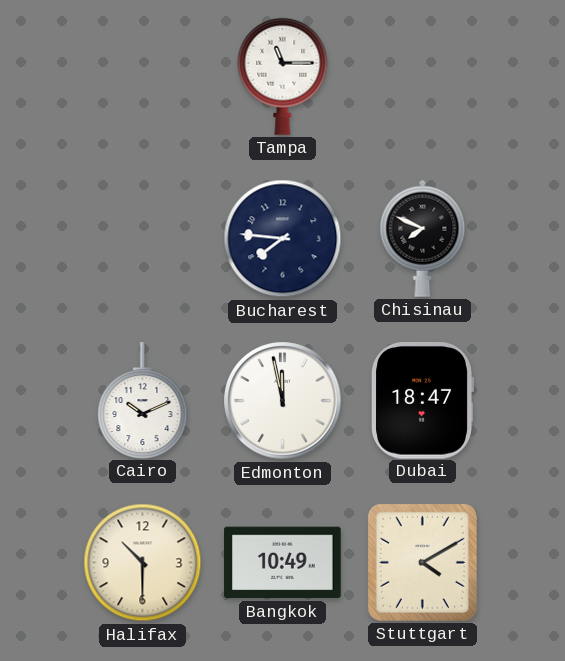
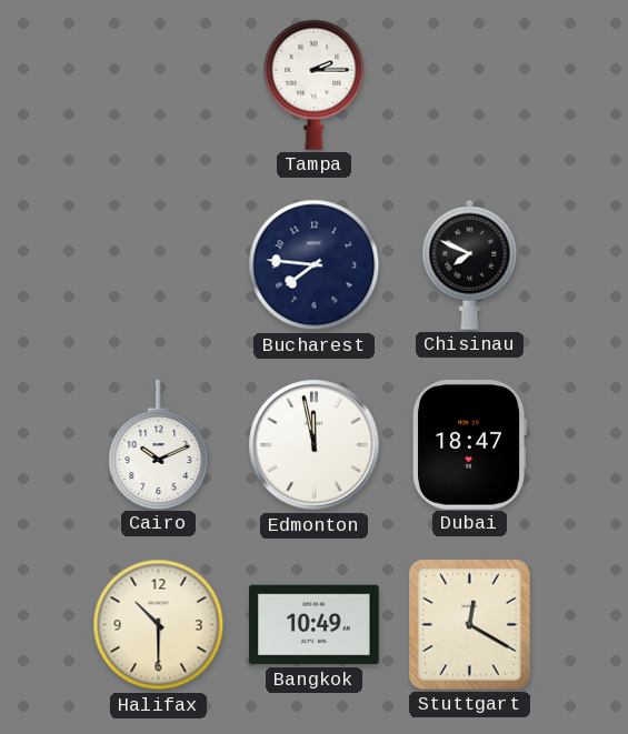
Tampa: 11:15 -> 2:15
Stuttgart: 4:10 -> 12:20
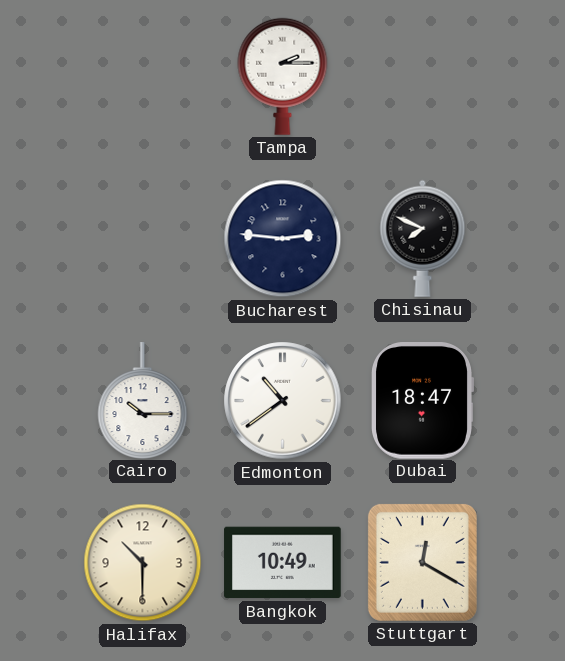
Bucharest: 7:46 -> 2:46
Cairo: 10:11 -> 10:15
Edmonton: 11:58 -> 10:39
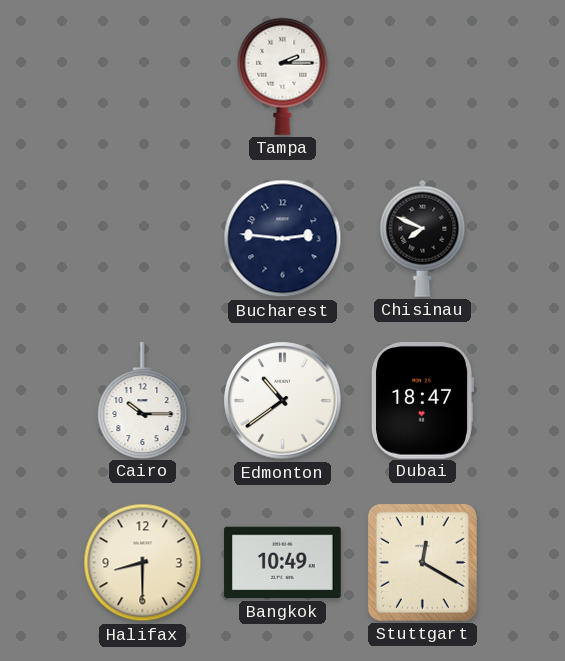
Halifax: 10:30 -> 8:30
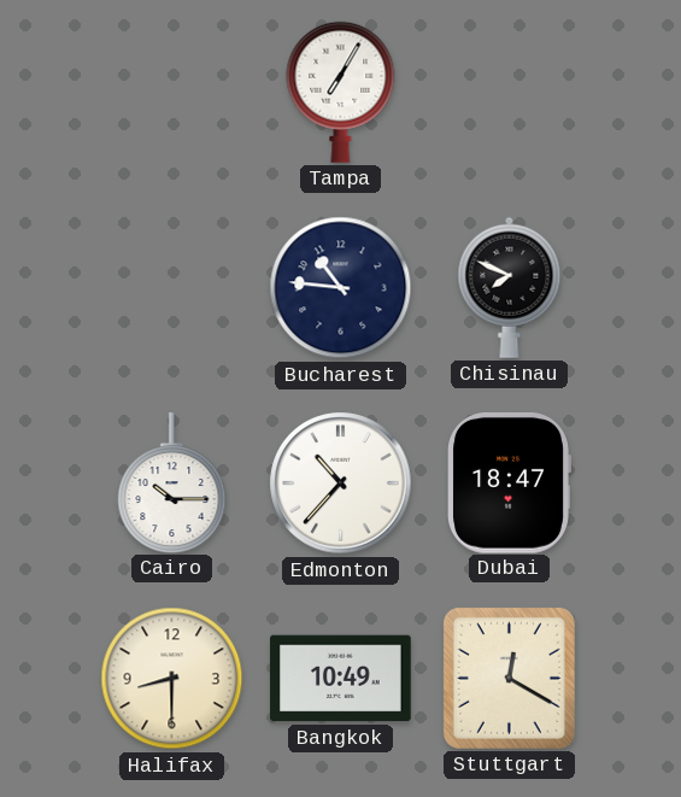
Tampa: 2:15 -> 7:05
Bucharest: 2:46 -> 10:46
Edmonton: 10:39 -> 10:37
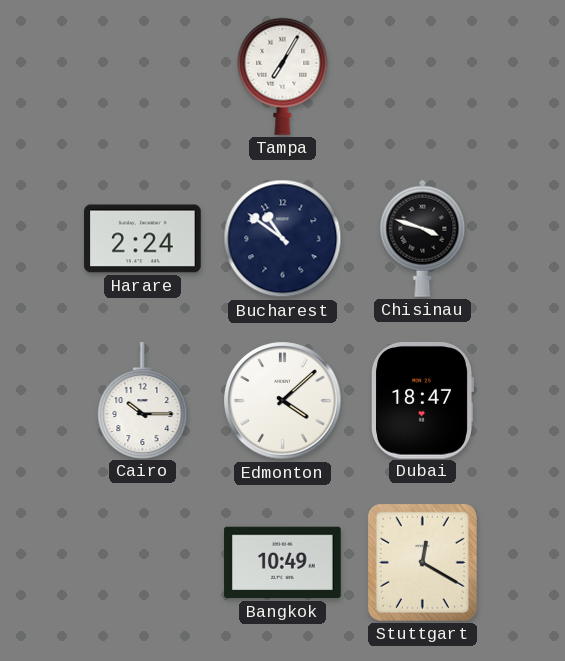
Harare: none -> 2:24
Bucharest: 10:46 -> 10:51
Chisinau: 7:49 -> 3:48
Edmonton: 10:37 -> 4:08
Halifax: 8:30 -> none
